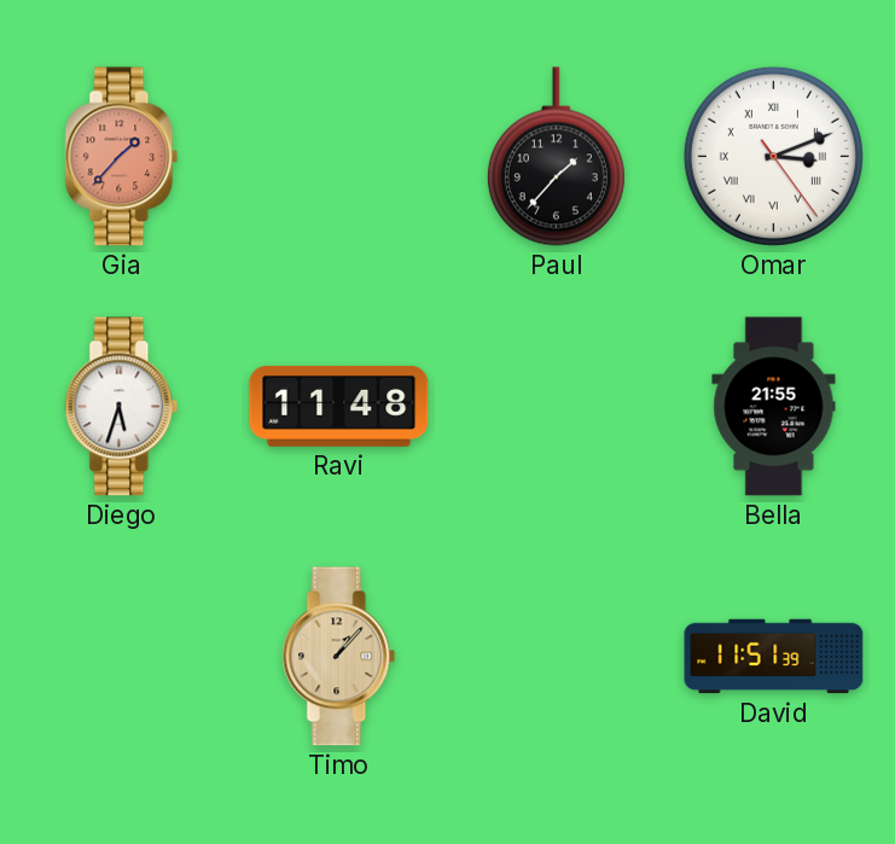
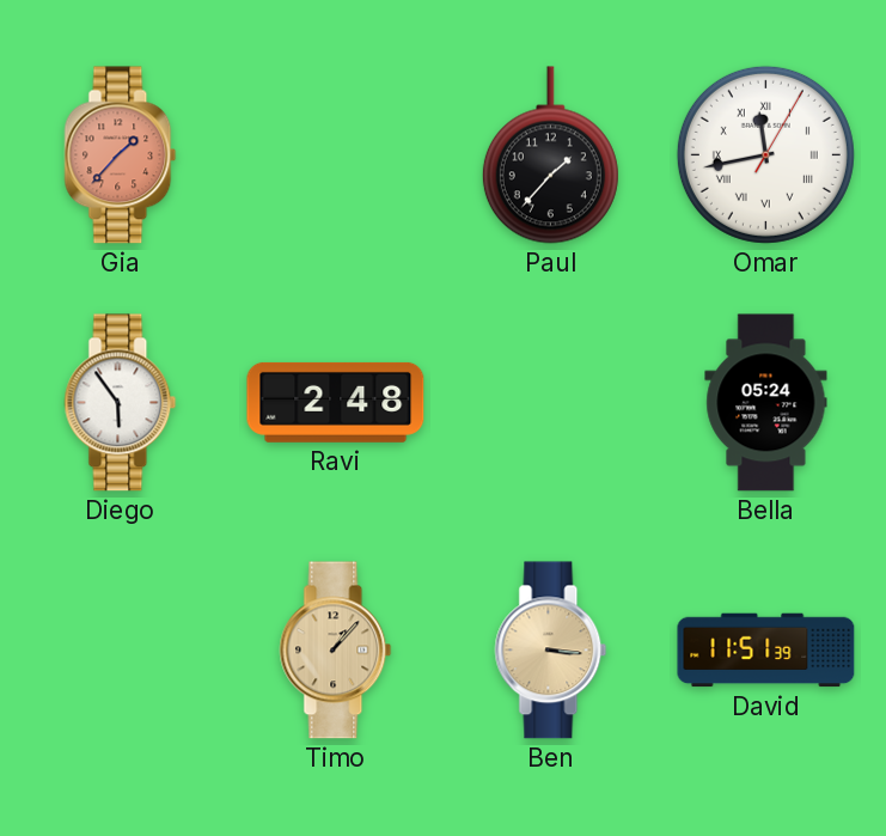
Omar: 3:11 -> 11:43
Diego: 5:33 -> 5:54
Ravi: 11:48 -> 2:48
Bella: 21:55 -> 05:24
Ben: none -> 3:16
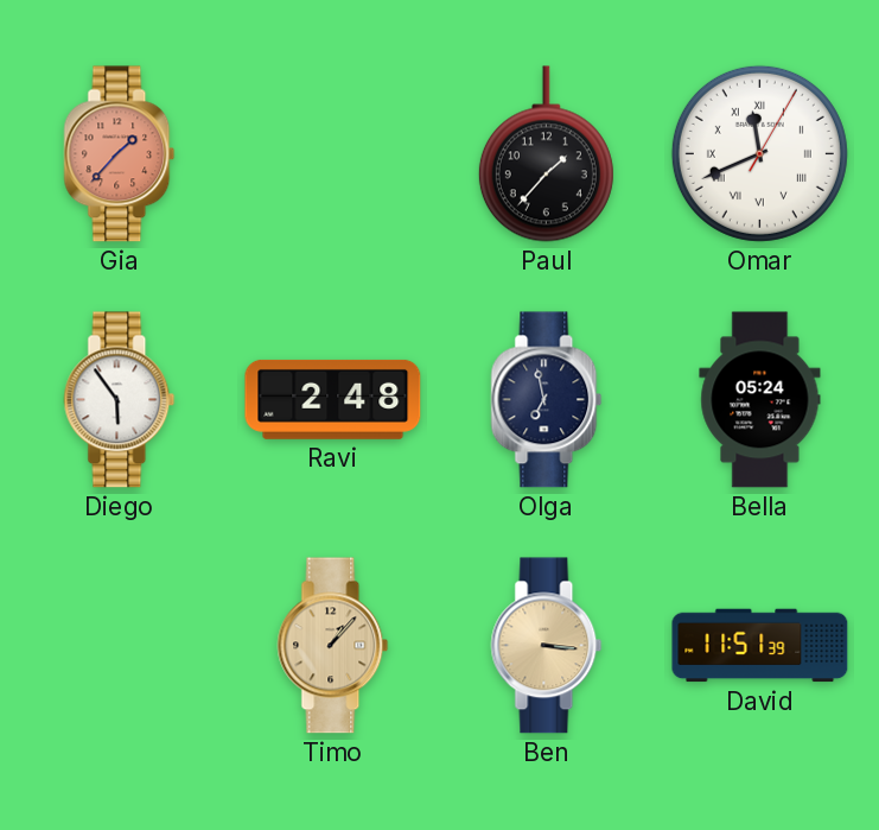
Omar: 11:43 -> 11:41
Olga: none -> 6:58
